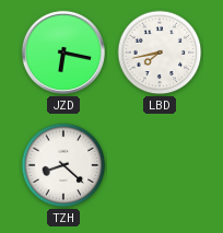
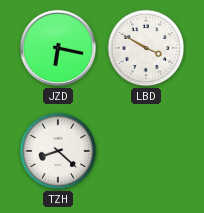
LBD: 7:43 -> 3:50
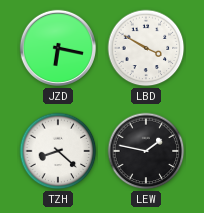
LEW: none -> 1:47
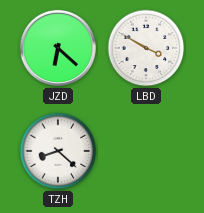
JZD: 6:17 -> 6:22
LEW: 1:47 -> none
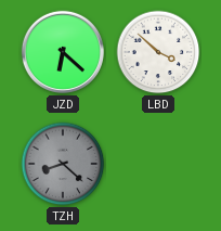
LBD: 3:50 -> 3:52
TZH dial: white -> grey
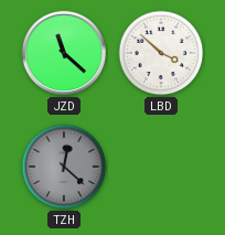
JZD: 6:22 -> 11:22
TZH: 8:22 -> 12:22
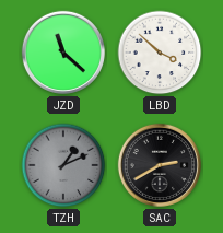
TZH: 12:22 -> 1:11
SAC: none -> 2:40
